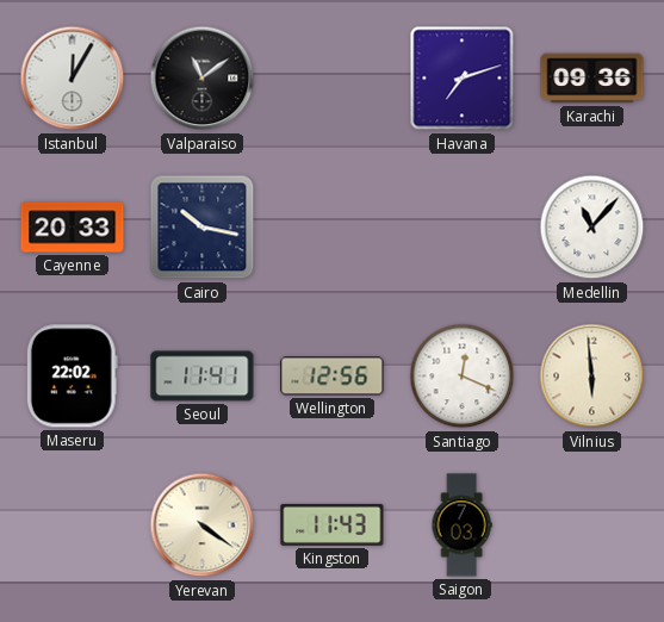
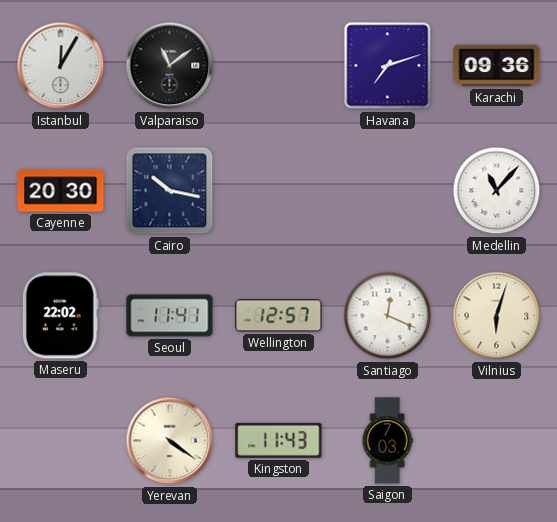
Cayenne: 20:33 -> 20:30
Wellington: 12:56 -> 12:57
Vilnius: 5:59 -> 6:03
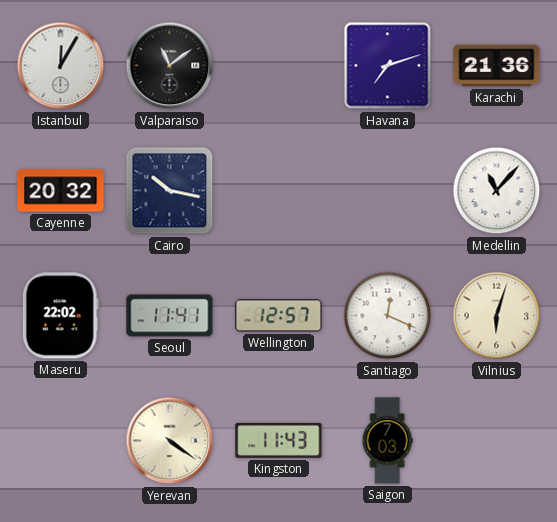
Karachi: 09:36 -> 21:36
Cayenne: 20:30 -> 20:32
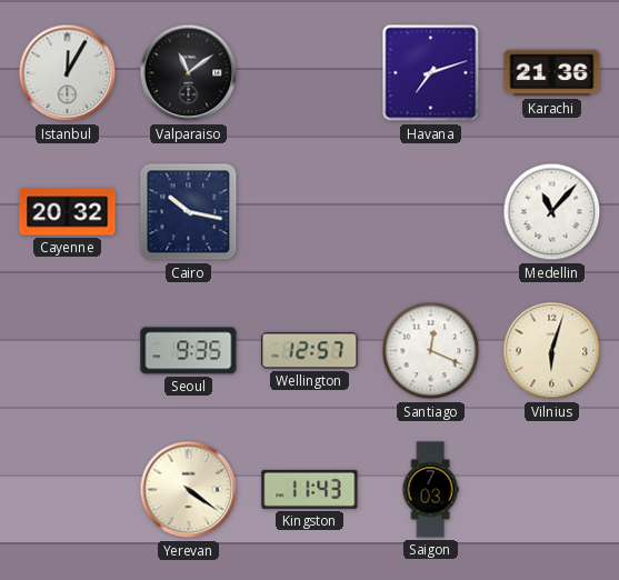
Maseru: 22:02 -> none
Seoul: 11:41 -> 9:35
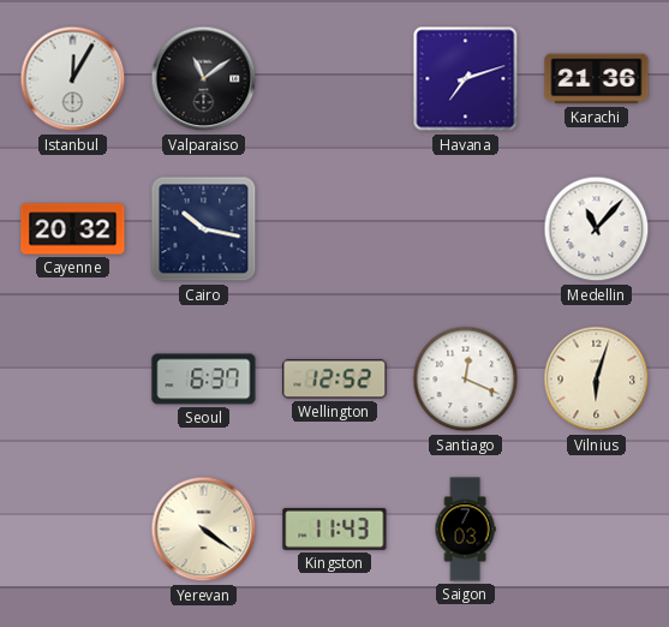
Seoul: 9:35 -> 6:37
Wellington: 12:57 -> 12:52
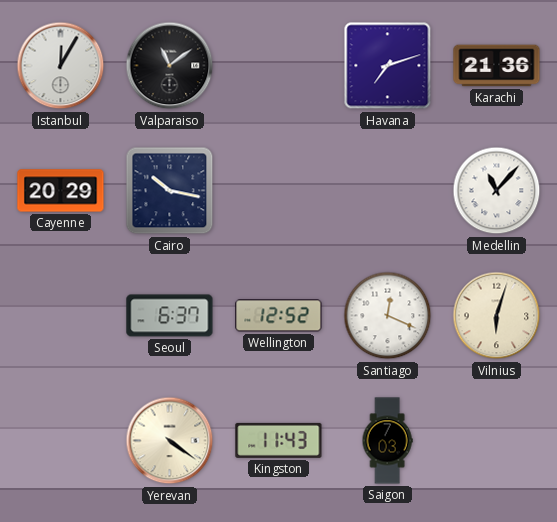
Cayenne: 20:32 -> 20:29
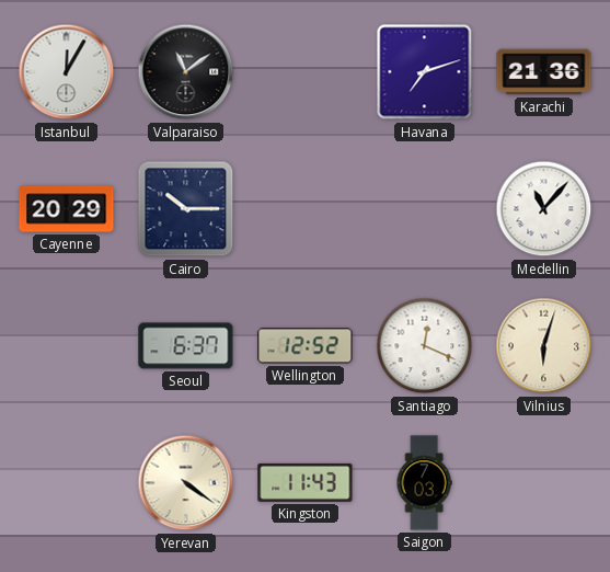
Cairo: 10:17 -> 10:15
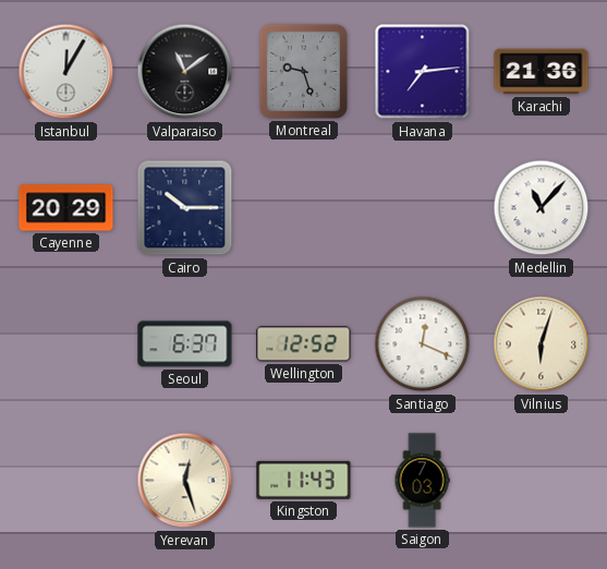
Montreal: none -> 9:27
Havana: 7:12 -> 7:14
Yerevan: 4:21 -> 12:27
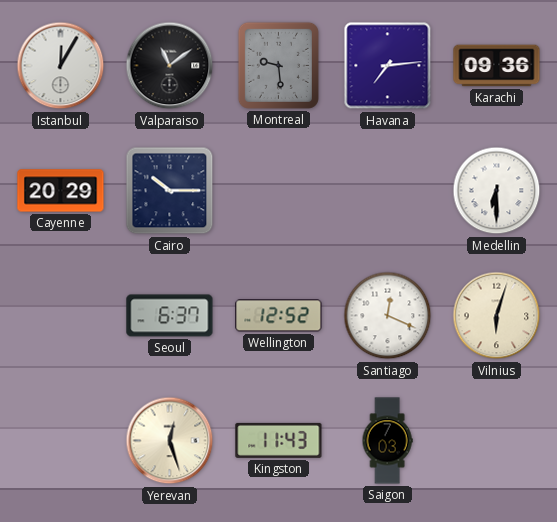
Montreal: 9:27 -> 9:29
Karachi: 21:36 -> 09:36
Medellin: 11:07 -> 6:30
